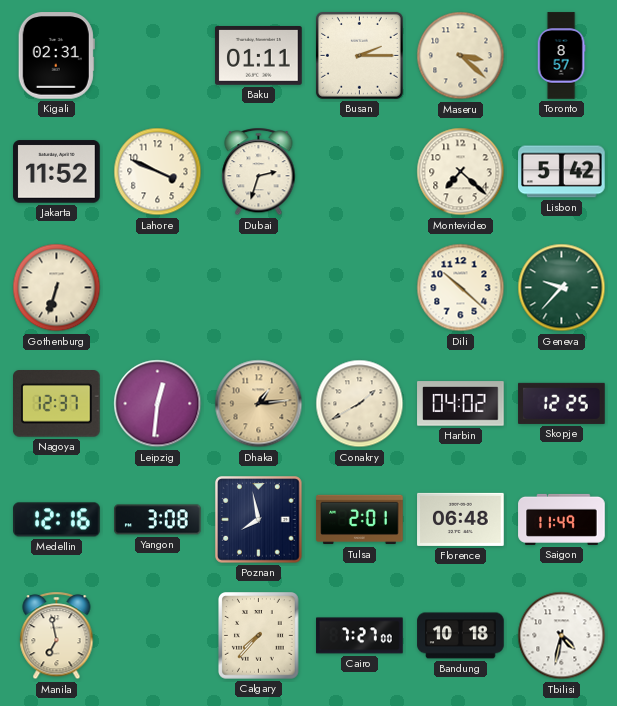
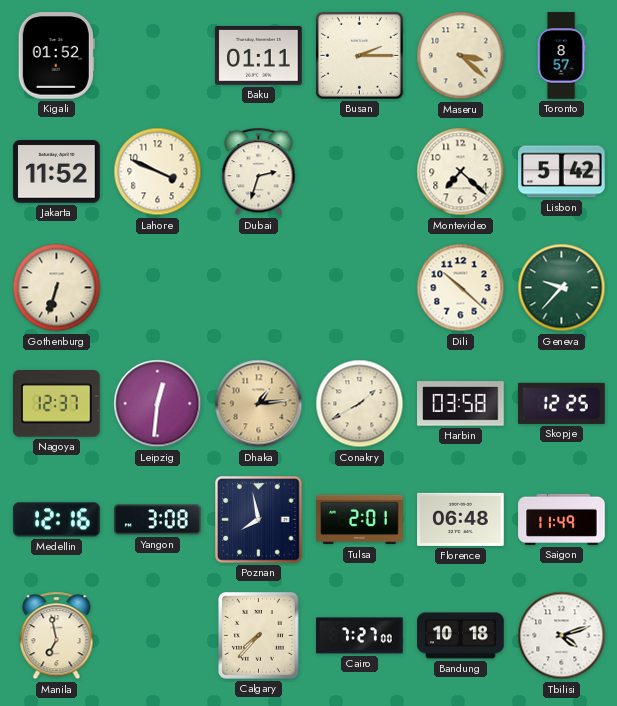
Kigali: 02:31 -> 01:52
Harbin: 04:02 -> 03:58
Tbilisi: 4:32 -> 4:12
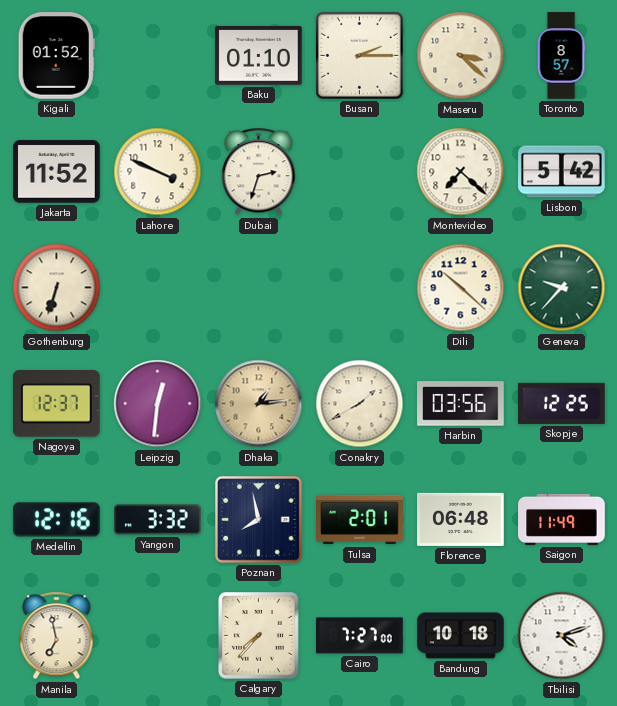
Baku: 01:11 -> 01:10
Harbin: 03:58 -> 03:56
Yangon: 3:08 -> 3:32
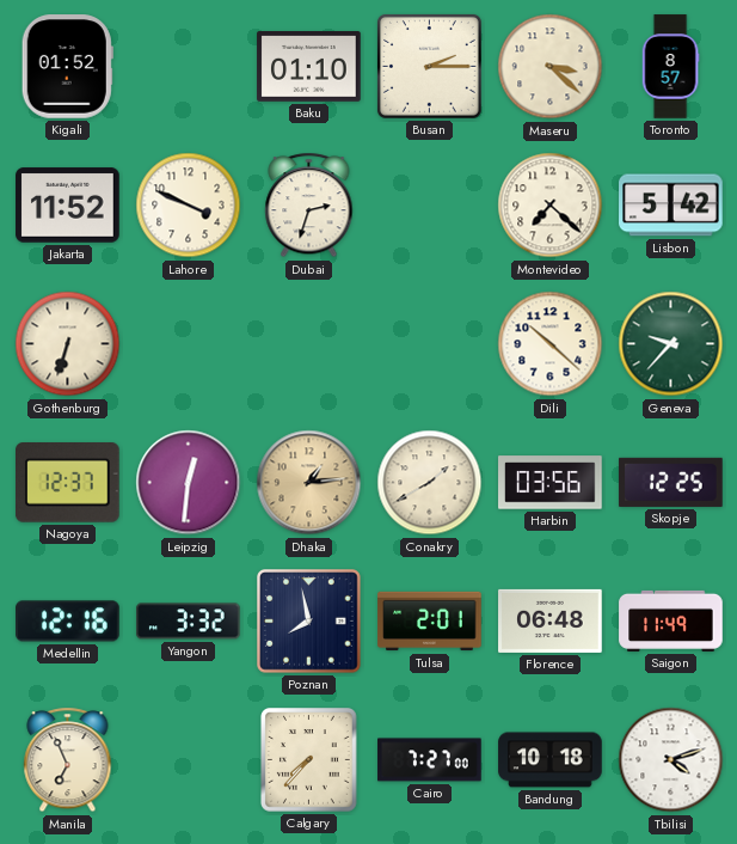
Manila: 6:58 -> 6:56
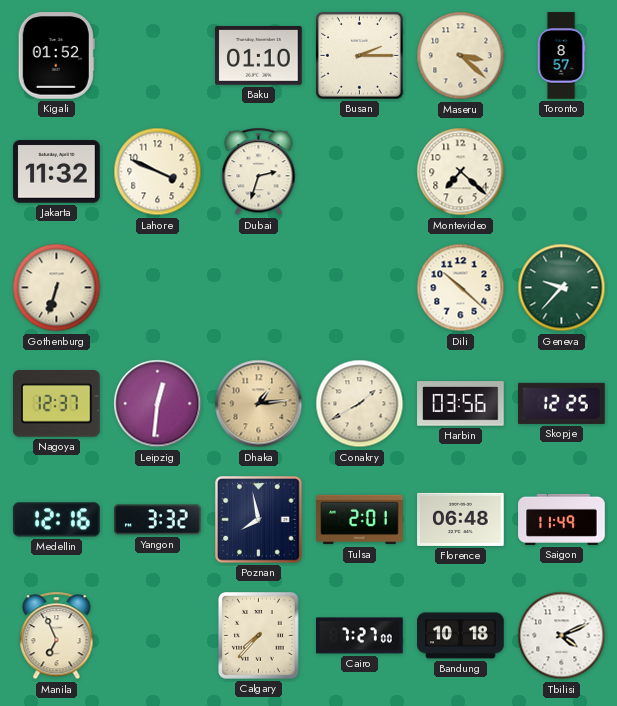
Jakarta: 11:52 -> 11:32
Lisbon: 5:42 -> none
Tbilisi: 4:12 -> 4:11
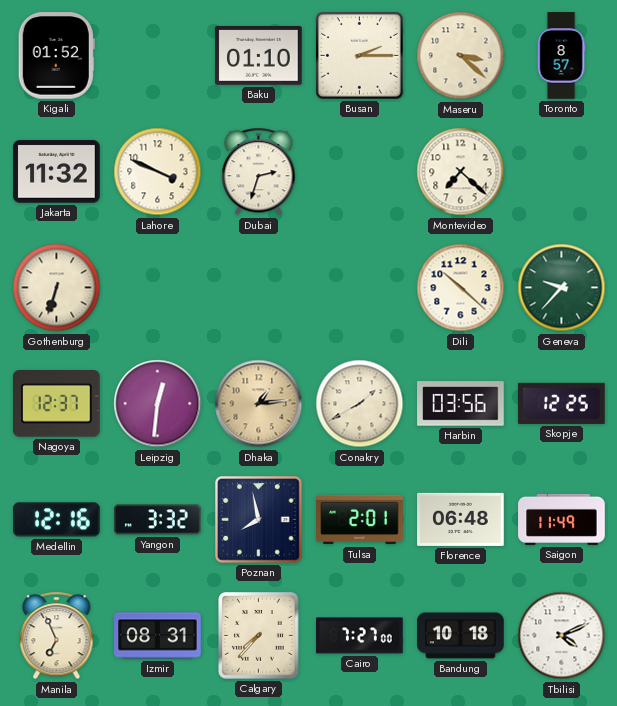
Izmir: none -> 08:31
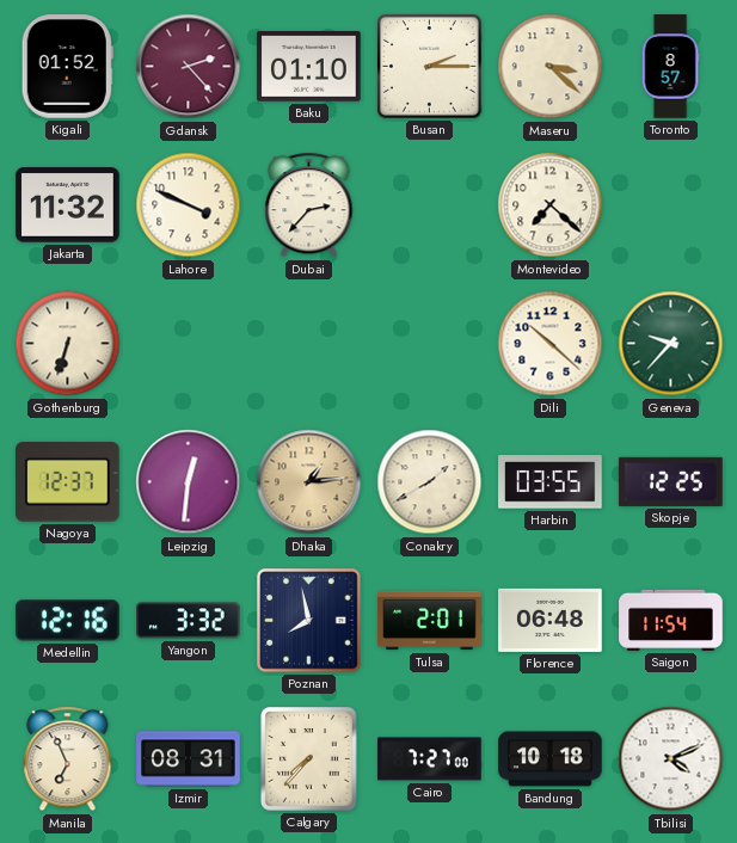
Gdansk: none -> 2:23
Dubai: 2:33 -> 2:37
Harbin: 03:56 -> 03:55
Saigon: 11:49 -> 11:54
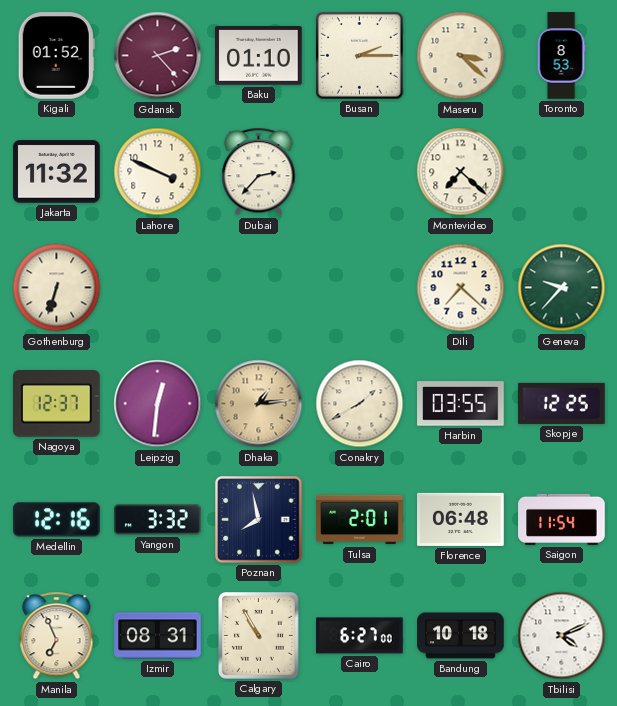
Toronto: 8:57 -> 8:53
Dili: 10:22 -> 7:22
Calgary: 7:37 -> 10:55
Cairo: 7:27 -> 6:27
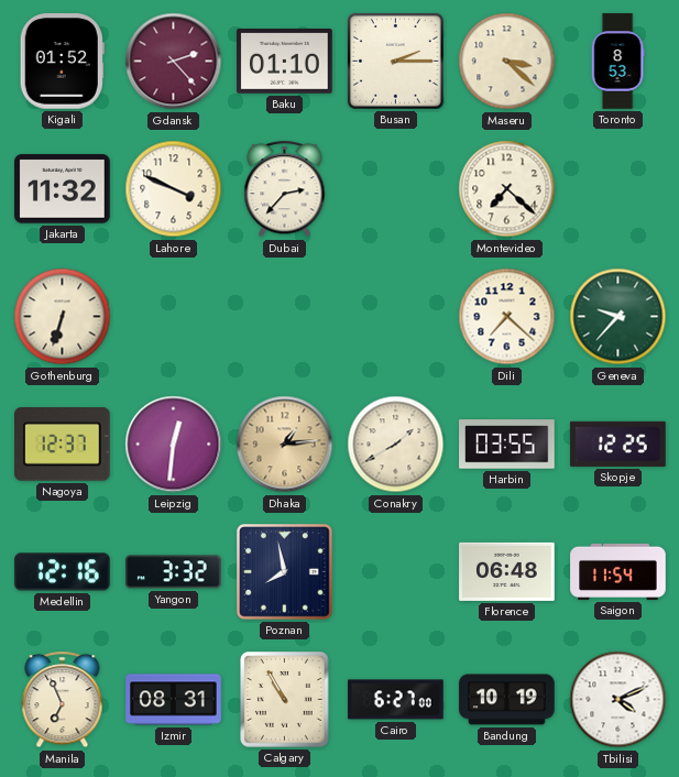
Tulsa: 2:01 -> none
Bandung: 10:18 -> 10:19
